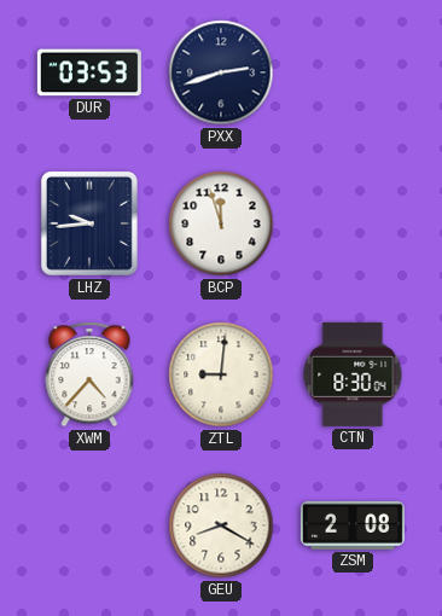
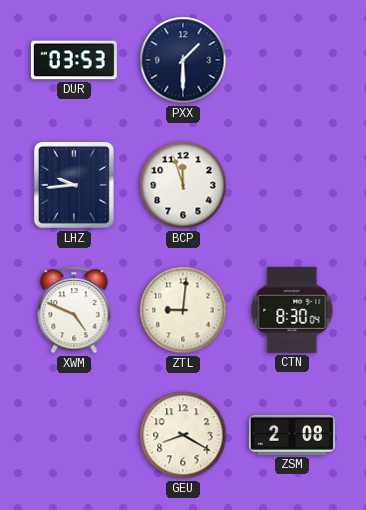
PXX: 2:42 -> 1:30
XWM: 4:37 -> 4:49
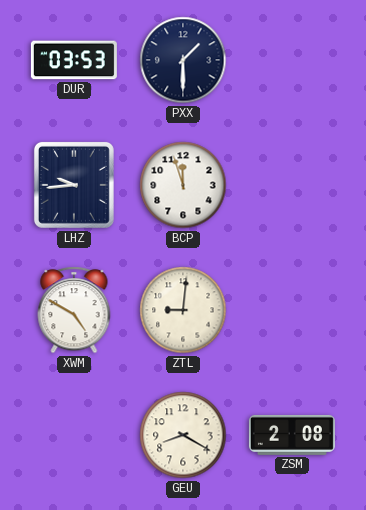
XWM: 4:49 -> 4:50
CTN: 8:30 -> none
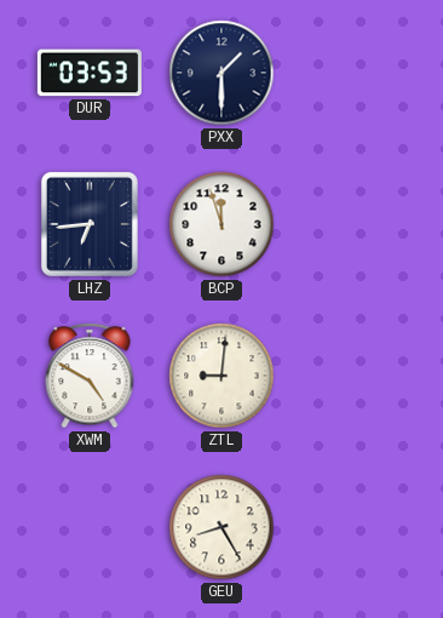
LHZ: 9:44 -> 6:44
GEU: 8:20 -> 8:25
ZSM: 2:08 -> none
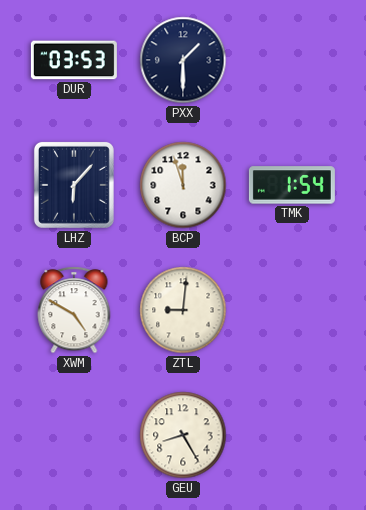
LHZ: 6:44 -> 6:07
TMK: none -> 1:54
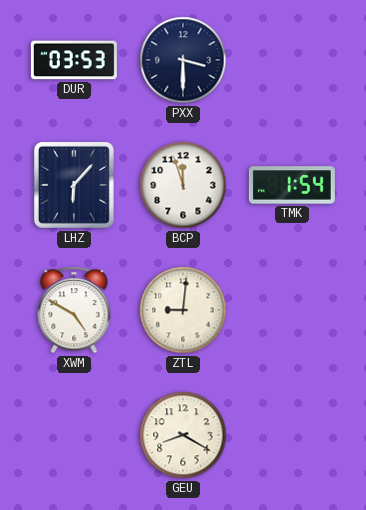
PXX: 1:30 -> 3:30
GEU: 8:25 -> 8:20
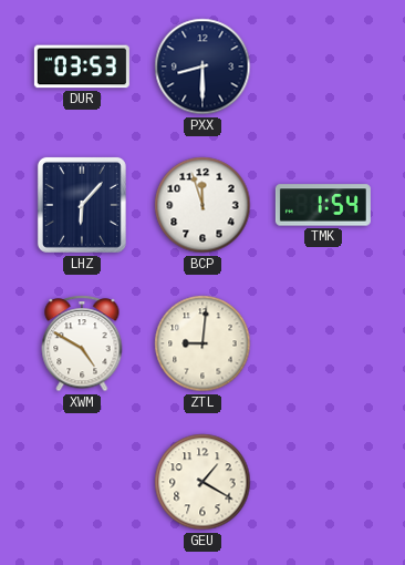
PXX: 3:30 -> 8:30
GEU: 8:20 -> 1:20
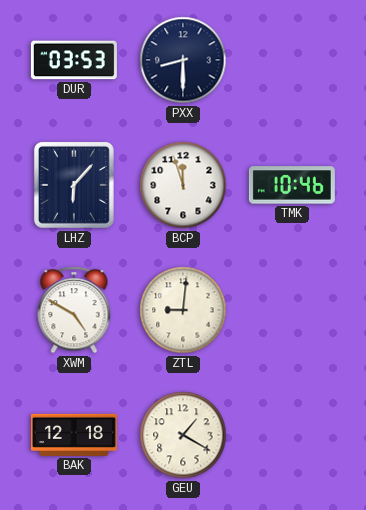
TMK: 1:54 -> 10:46
BAK: none -> 12:18
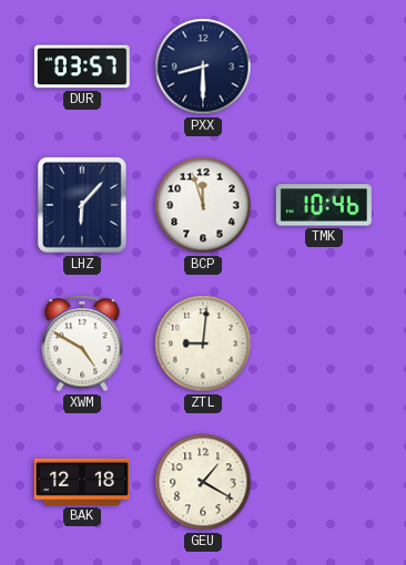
DUR: 03:53 -> 03:57
